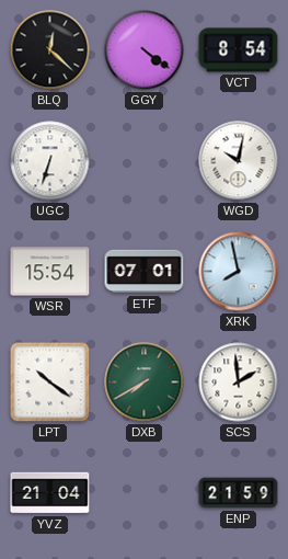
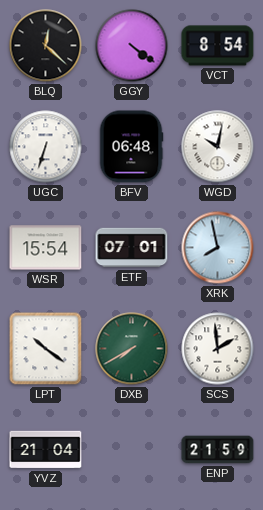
BFV: none -> 06:48
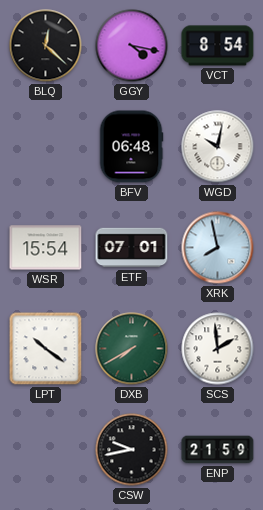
GGY: 4:21 -> 4:17
UGC: 6:33 -> none
YVZ: 21:04 -> none
CSW: none -> 9:43
